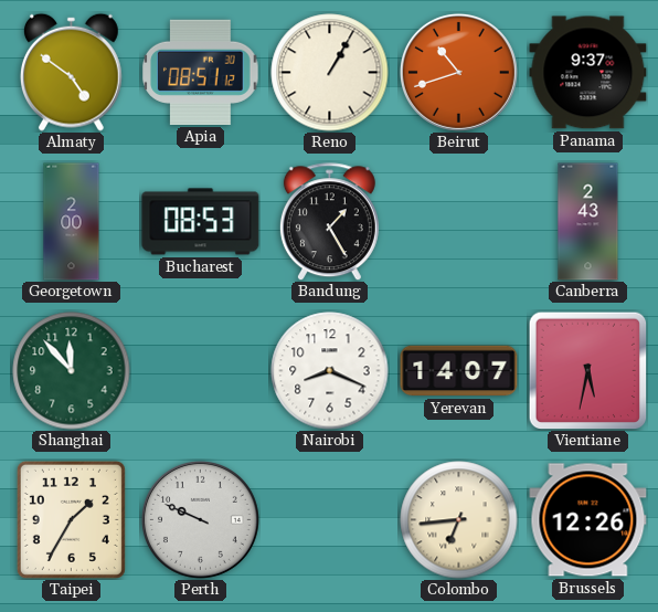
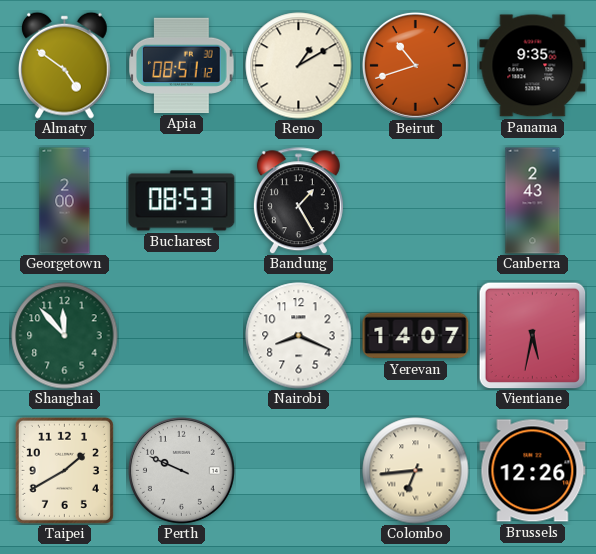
Reno: 1:05 -> 1:10
Panama: 9:37 -> 9:35
Taipei: 1:35 -> 1:40
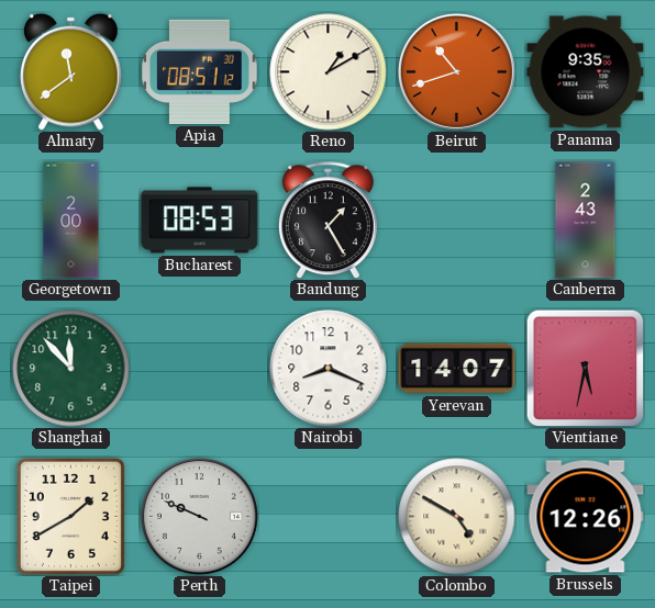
Almaty: 4:51 -> 11:39
Colombo: 6:44 -> 4:50
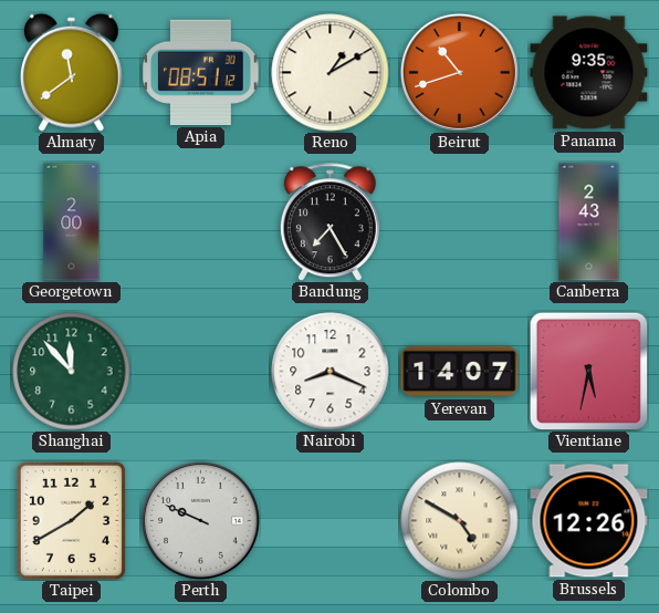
Bucharest: 08:53 -> none
Bandung: 1:25 -> 7:25
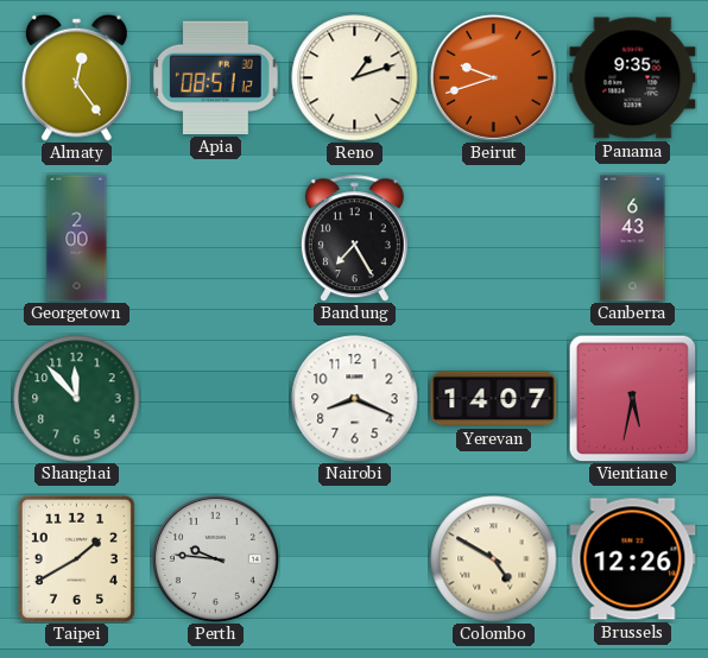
Almaty: 11:39 -> 12:24
Reno: 1:10 -> 1:12
Beirut: 10:42 -> 9:42
Canberra: 2:43 -> 6:43
Perth: 9:49 -> 9:46
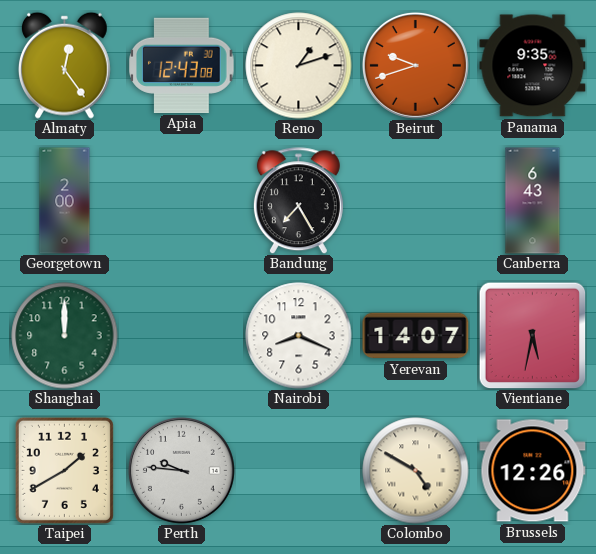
Apia: 08:51 -> 12:43
Shanghai: 11:53 -> 12:00
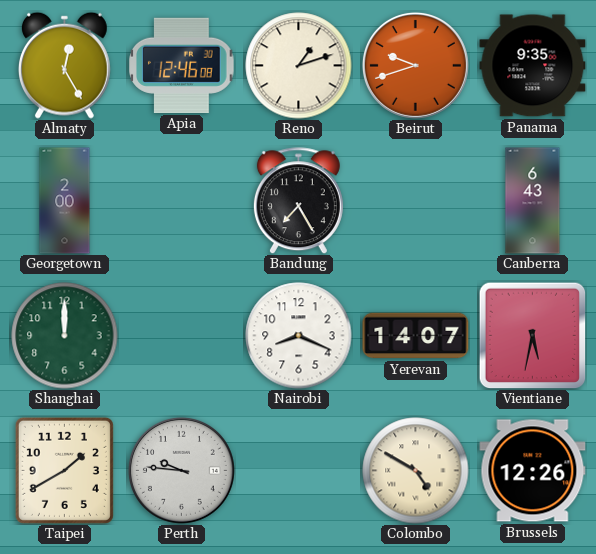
Almaty: 12:24 -> 12:25
Apia: 12:43 -> 12:46
